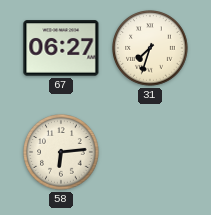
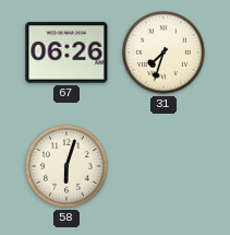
67: 06:27 -> 06:26
58: 6:14 -> 6:03
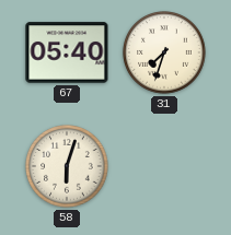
67: 06:26 -> 05:40
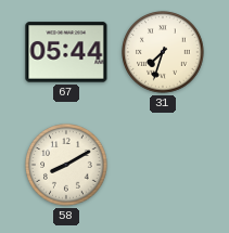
67: 05:40 -> 05:44
58: 6:03 -> 8:10
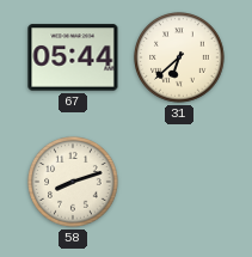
31: 7:33 -> 6:38
58: 8:10 -> 8:12
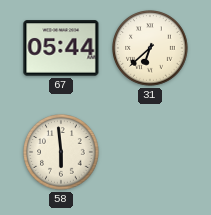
58: 8:12 -> 5:59
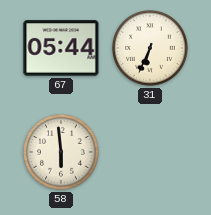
31: 6:38 -> 6:34
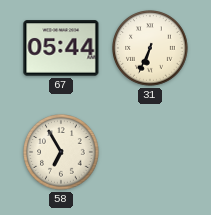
58: 5:59 -> 6:55
